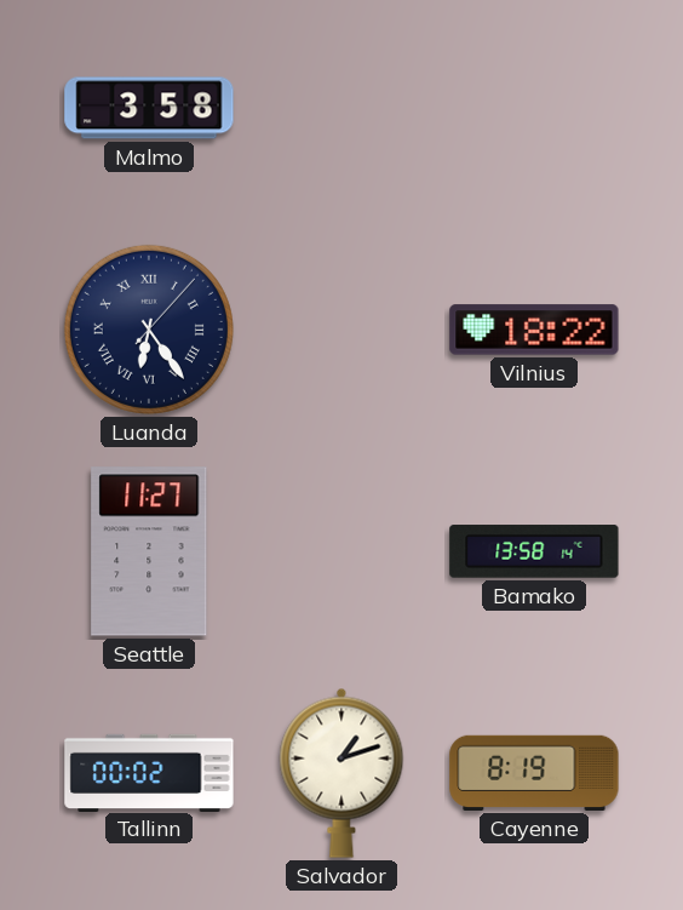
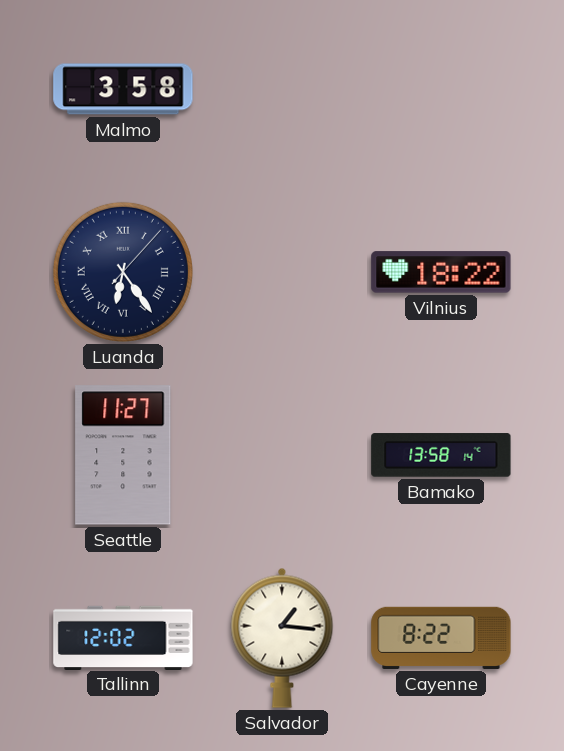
Tallinn: 00:02 -> 12:02
Salvador: 1:12 -> 1:16
Cayenne: 8:19 -> 8:22
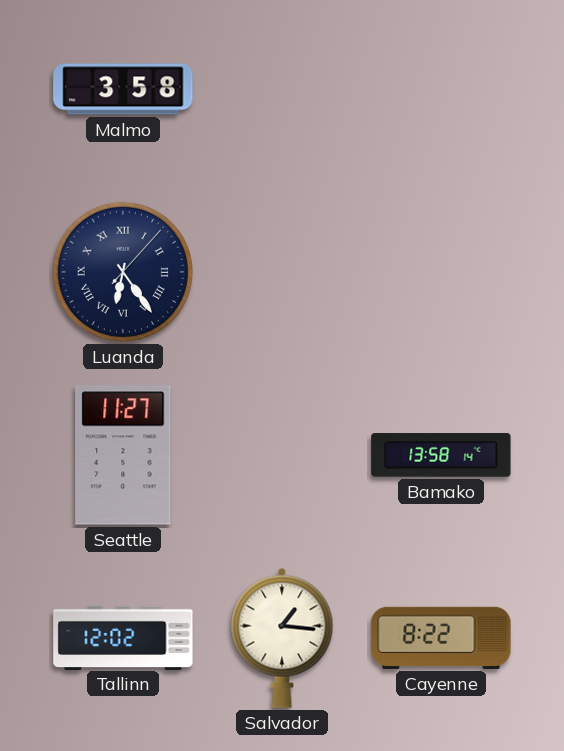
Vilnius: 18:22 -> none
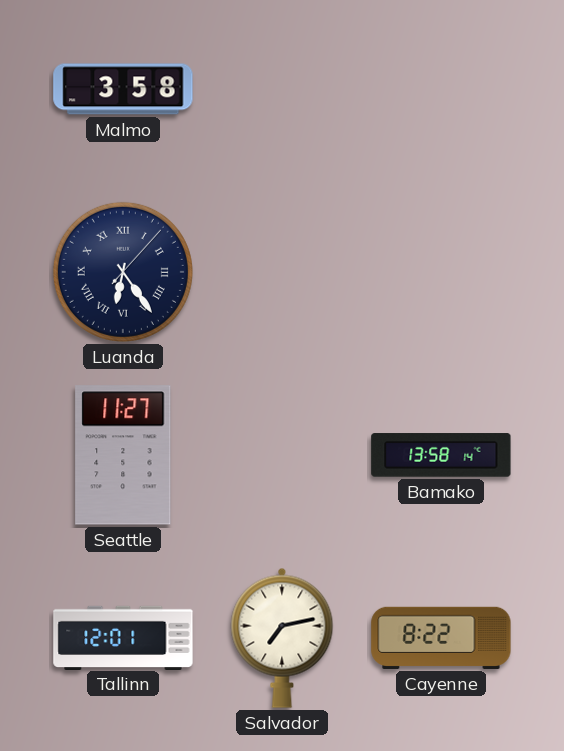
Tallinn: 12:02 -> 12:01
Salvador: 1:16 -> 7:13
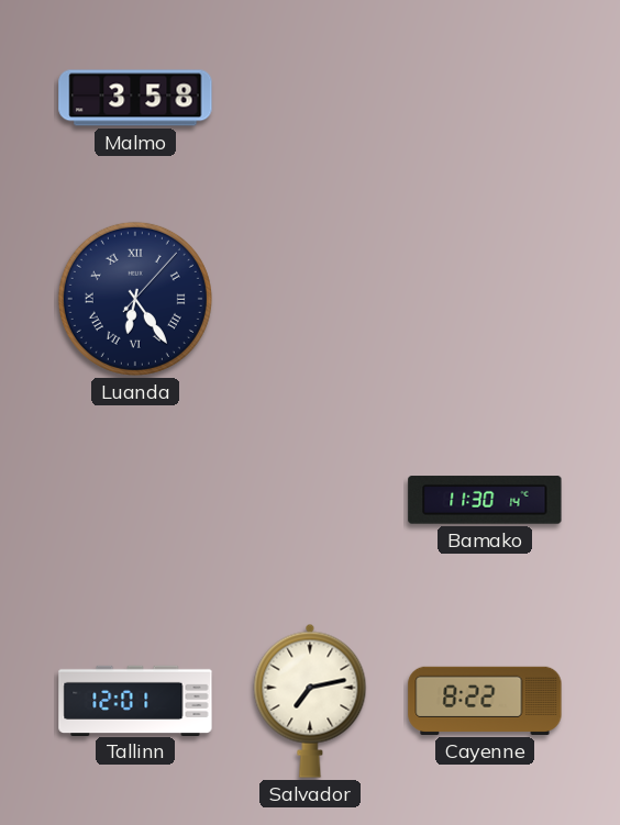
Seattle: 11:27 -> none
Bamako: 13:58 -> 11:30
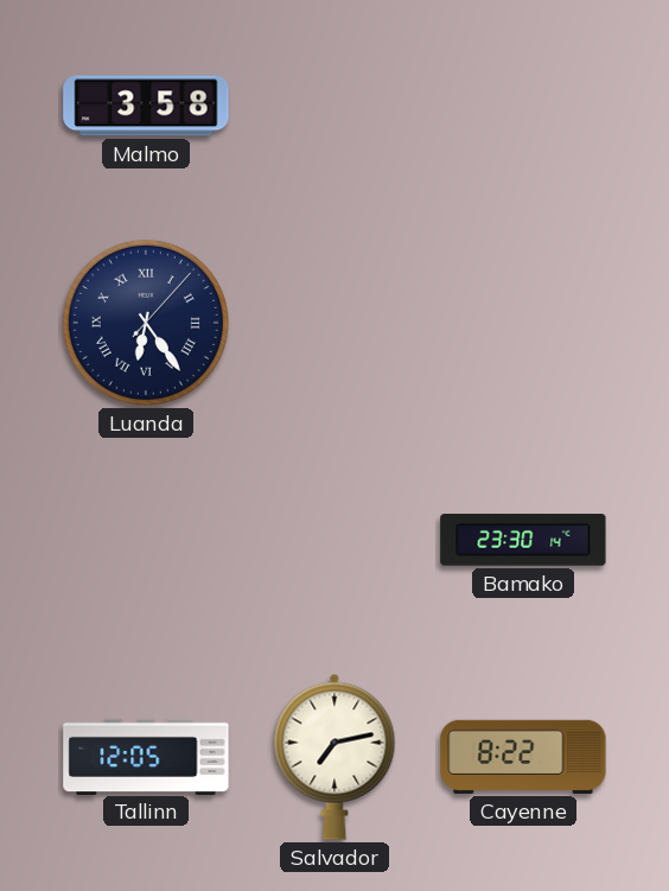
Bamako: 11:30 -> 23:30
Tallinn: 12:01 -> 12:05
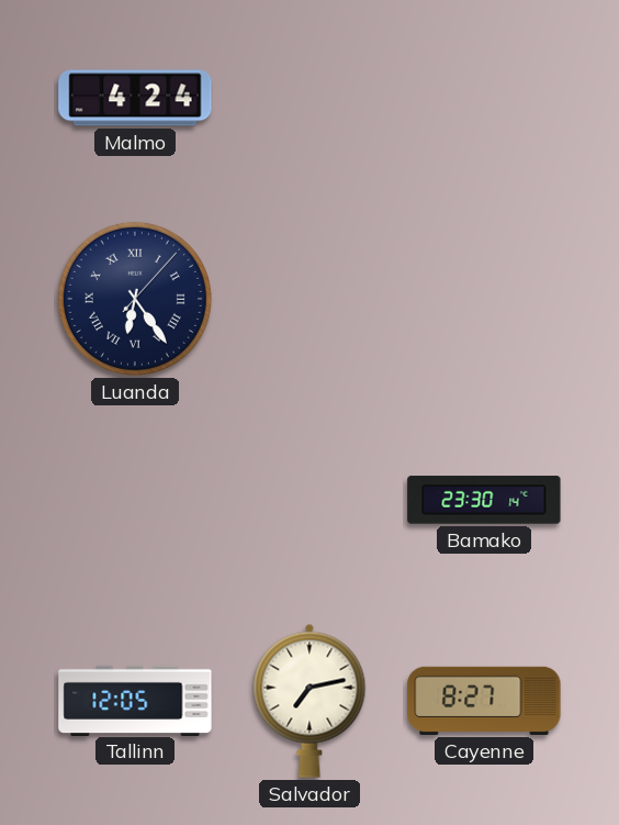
Malmo: 3:58 -> 4:24
Cayenne: 8:22 -> 8:27
